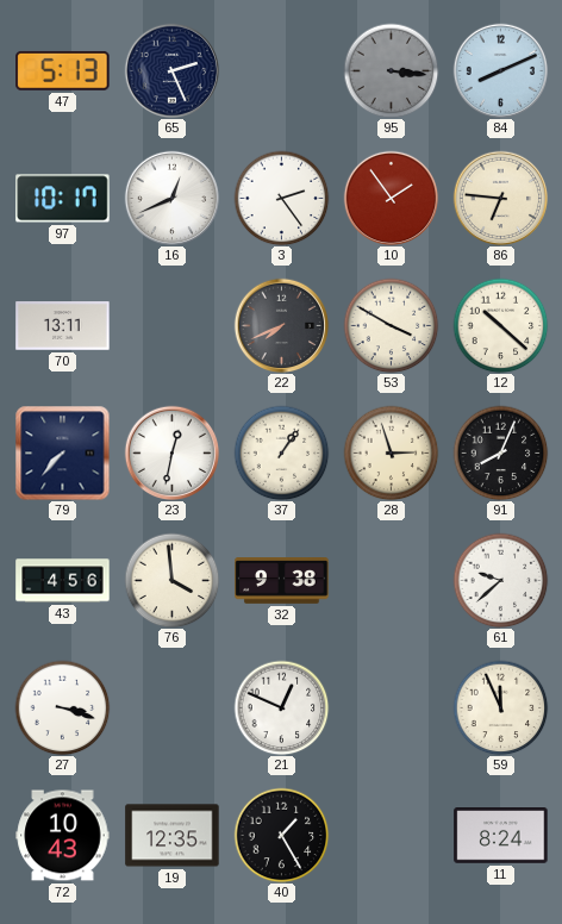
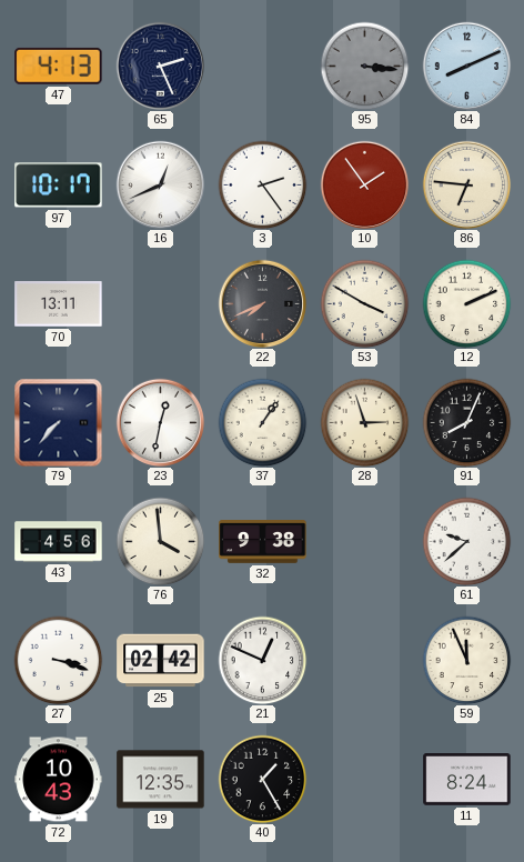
47: 5:13 -> 4:13
12: 10:22 -> 2:11
25: none -> 02:42
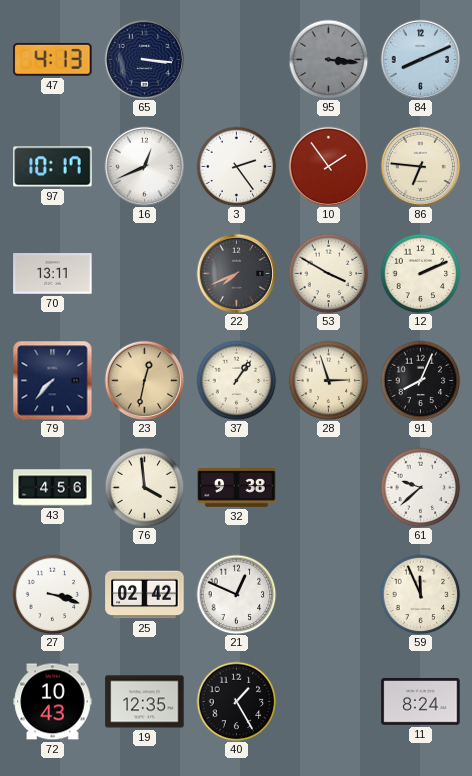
65: 2:26 -> 3:16
23 dial: white -> champagne
